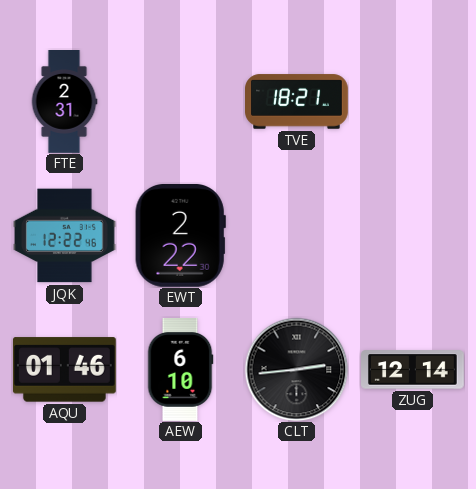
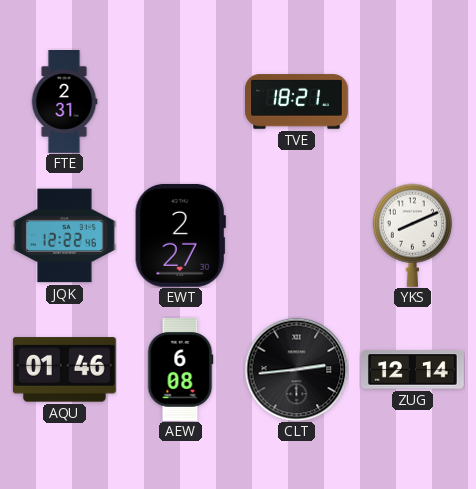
EWT: 2:22 -> 2:27
YKS: none -> 8:11
AEW: 6:10 -> 6:08
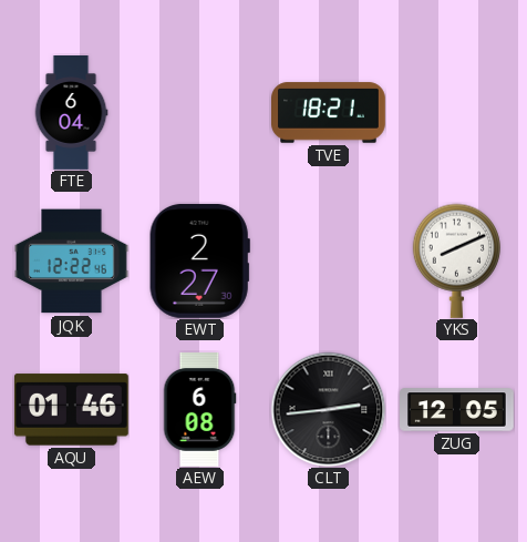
FTE: 2:31 -> 6:04
ZUG: 12:14 -> 12:05
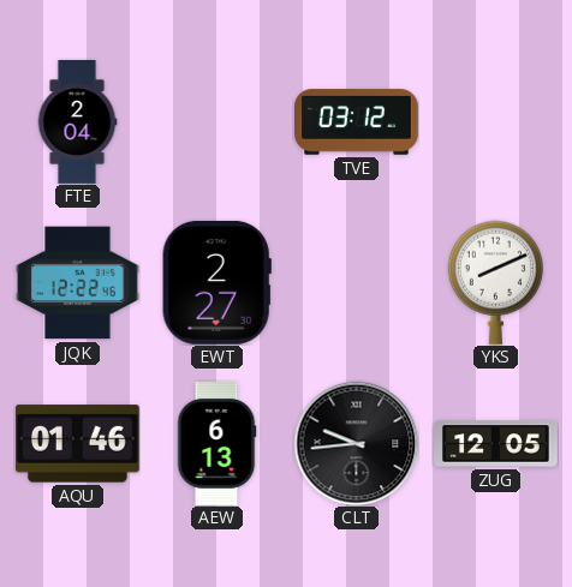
FTE: 6:04 -> 2:04
TVE: 18:21 -> 03:12
AEW: 6:08 -> 6:13
CLT: 2:44 -> 9:44
